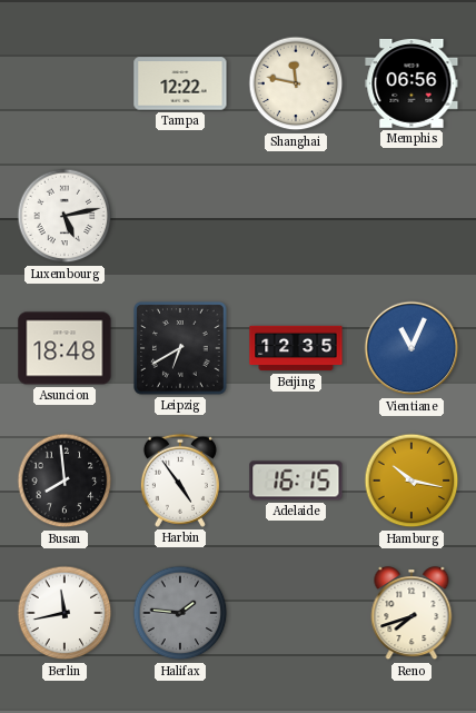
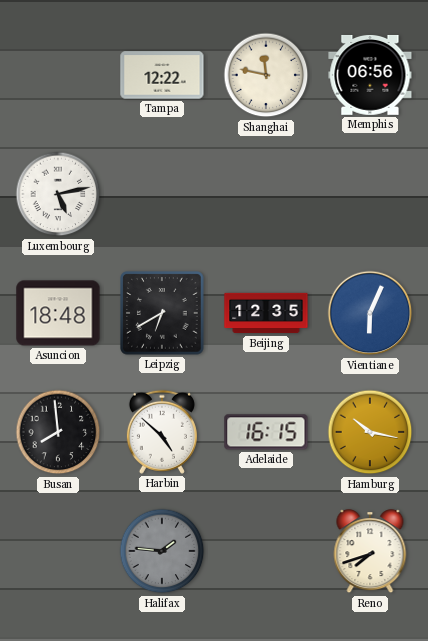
Vientiane: 11:04 -> 6:04
Harbin: 4:54 -> 4:52
Berlin: 11:43 -> none
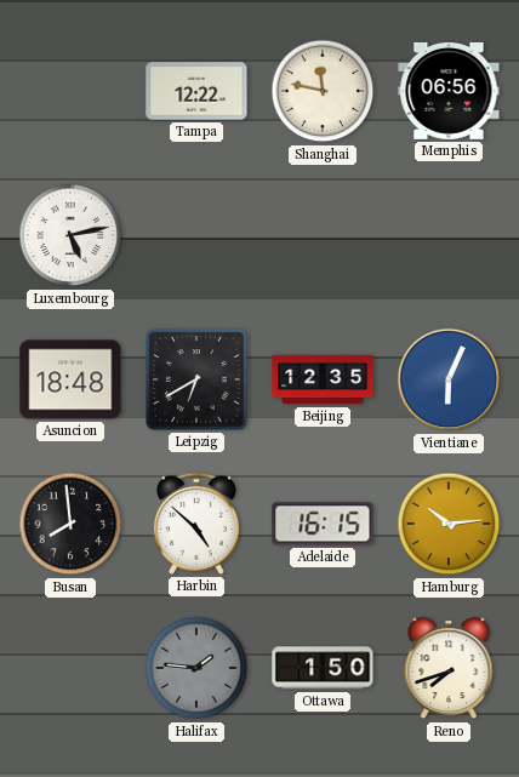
Hamburg: 10:17 -> 10:14
Ottawa: none -> 1:50
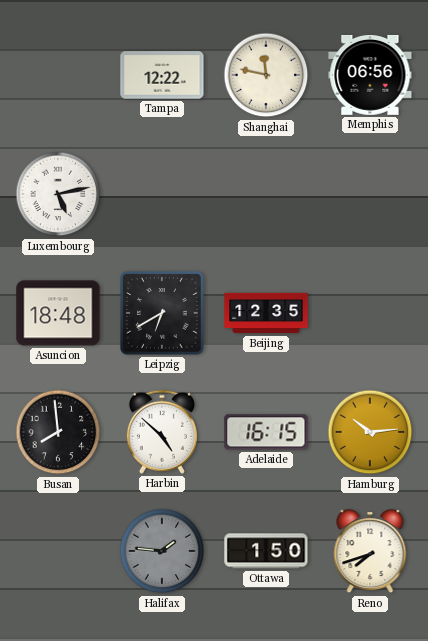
Vientiane: 6:04 -> none
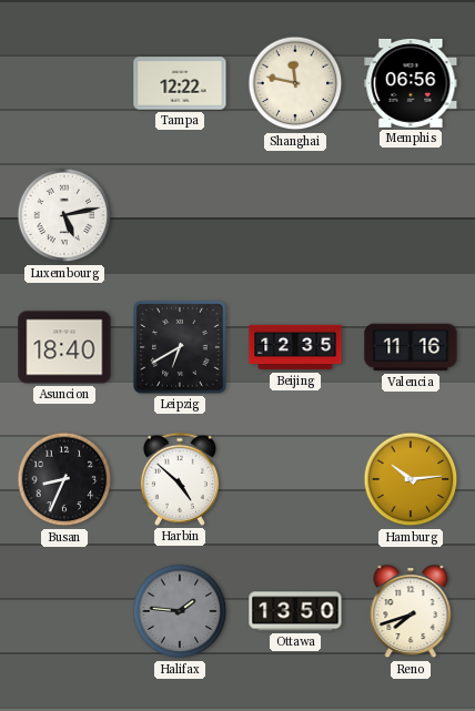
Asuncion: 18:48 -> 18:40
Valencia: none -> 11:16
Busan: 7:59 -> 8:34
Adelaide: 16:15 -> none
Ottawa: 1:50 -> 13:50
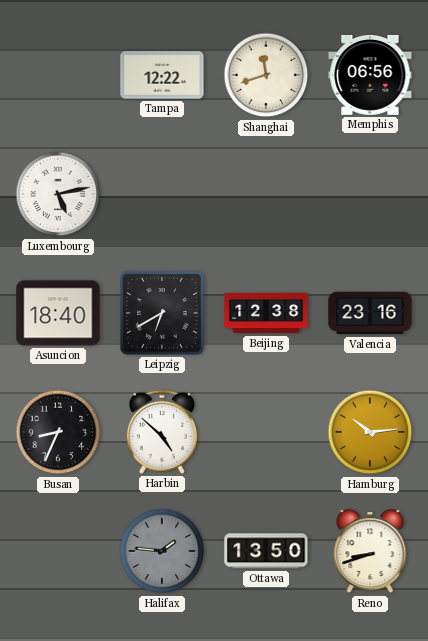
Shanghai: 11:47 -> 11:42
Beijing: 12:35 -> 12:38
Valencia: 11:16 -> 23:16
Reno: 7:42 -> 8:42
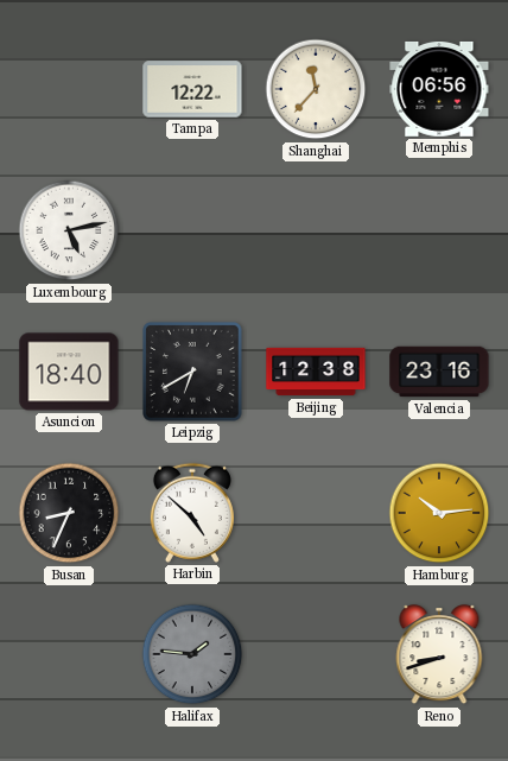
Shanghai: 11:42 -> 11:37
Ottawa: 13:50 -> none
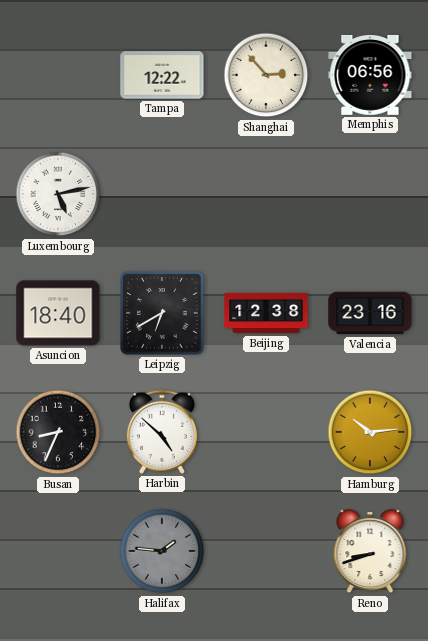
Shanghai: 11:37 -> 2:53
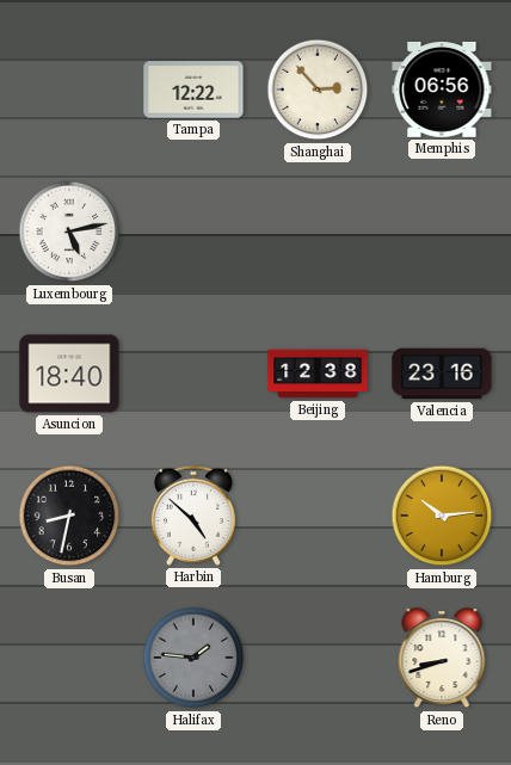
Leipzig: 6:40 -> none
Busan: 8:34 -> 8:32
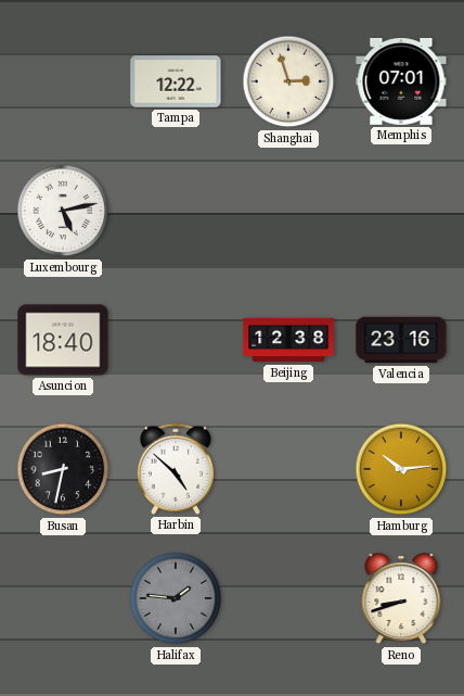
Shanghai: 2:53 -> 2:57
Memphis: 06:56 -> 07:01
